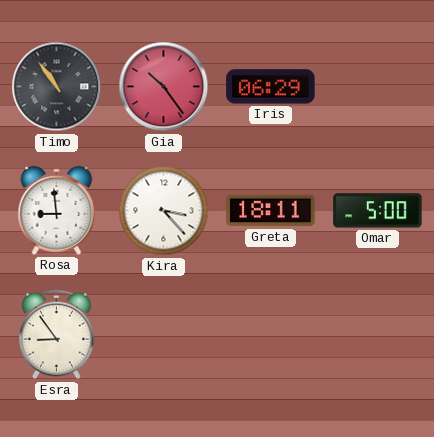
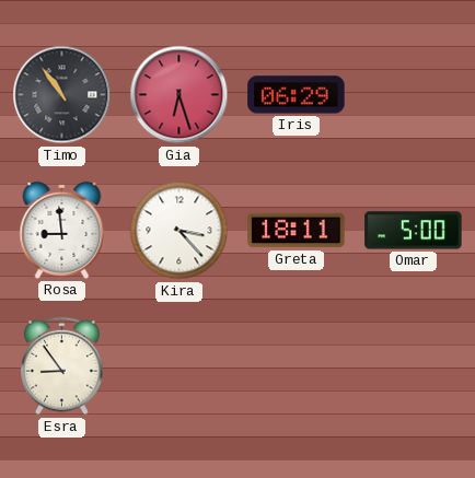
Gia: 10:24 -> 6:27
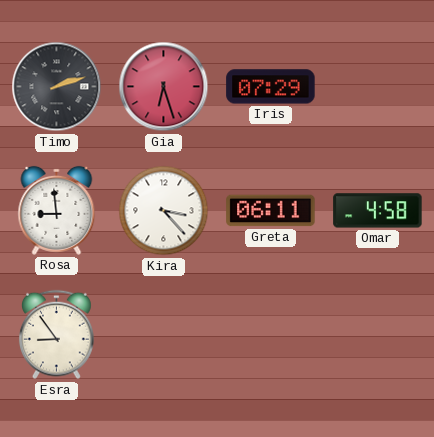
Timo: 10:54 -> 2:12
Iris: 06:29 -> 07:29
Greta: 18:11 -> 06:11
Omar: 5:00 -> 4:58
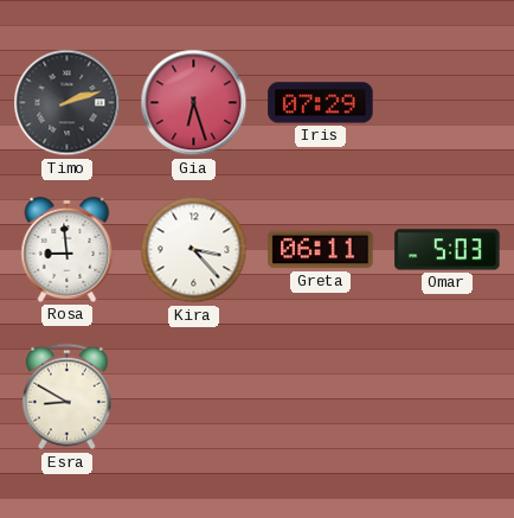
Omar: 4:58 -> 5:03
Esra: 8:54 -> 8:50
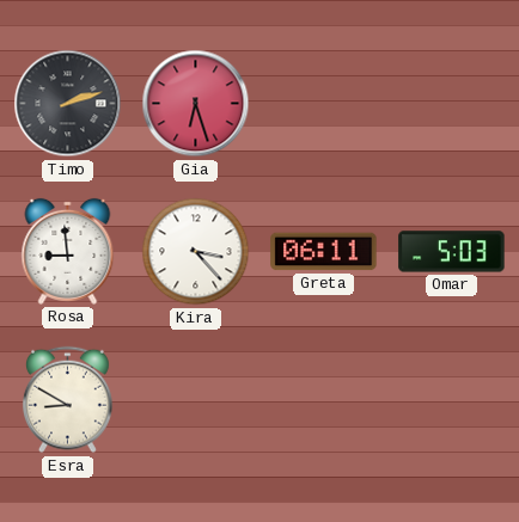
Iris: 07:29 -> none
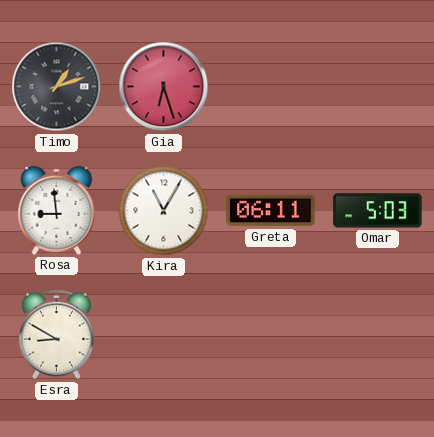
Timo: 2:12 -> 1:12
Kira: 3:23 -> 11:05
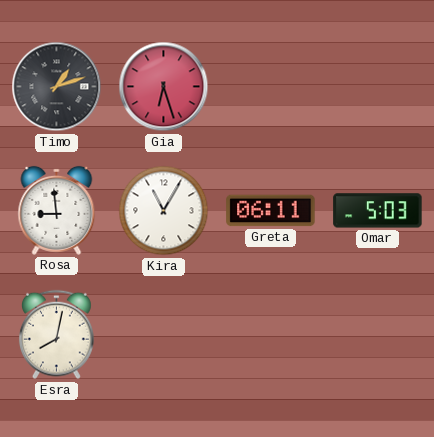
Esra: 8:50 -> 8:02
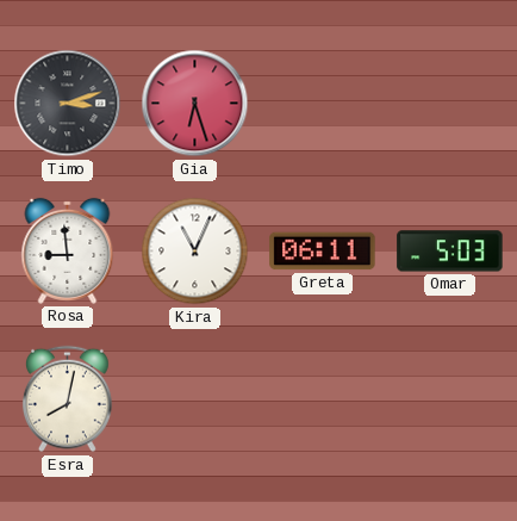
Timo: 1:12 -> 3:12
Kira: 11:05 -> 11:04
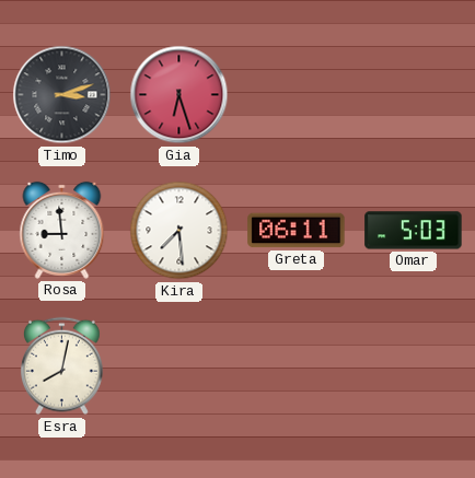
Kira: 11:04 -> 7:29
